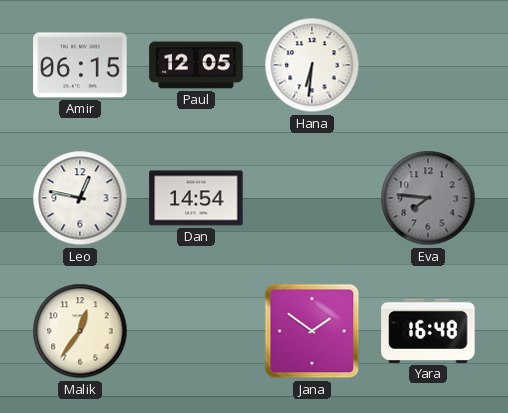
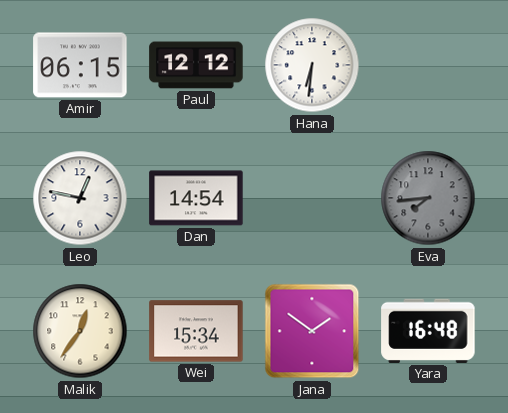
Paul: 12:05 -> 12:12
Eva: 7:46 -> 7:44
Wei: none -> 15:34
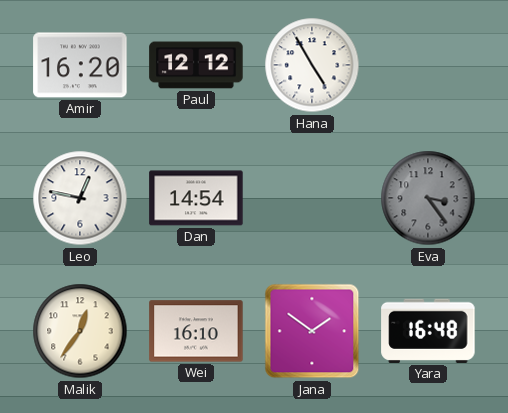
Amir: 06:15 -> 16:20
Hana: 6:31 -> 4:55
Eva: 7:44 -> 3:24
Wei: 15:34 -> 16:10
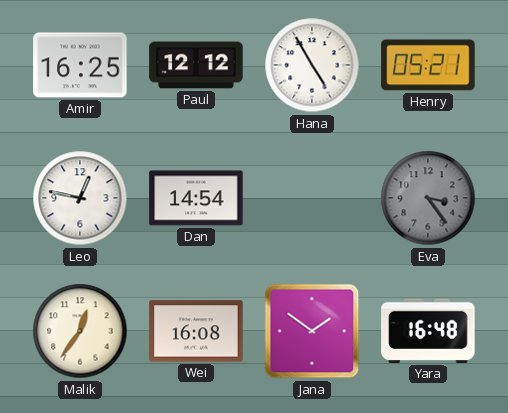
Amir: 16:20 -> 16:25
Henry: none -> 05:21
Wei: 16:10 -> 16:08
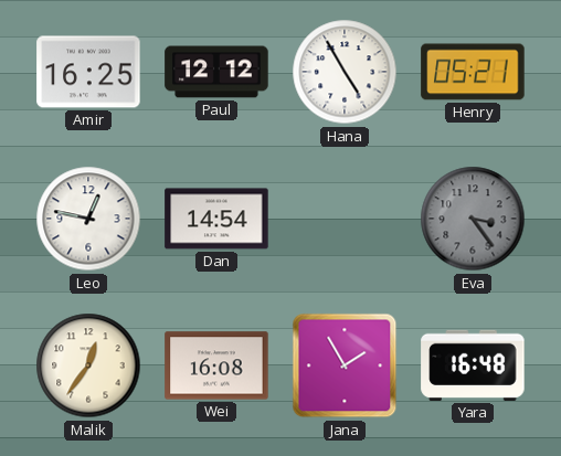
Jana: 1:51 -> 1:55
